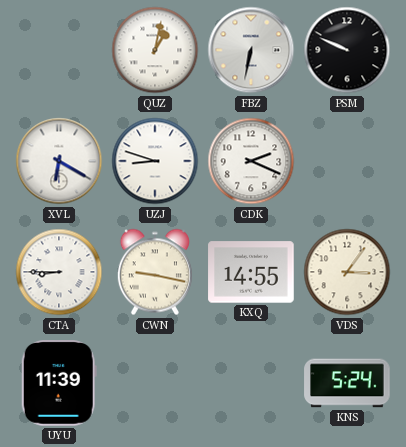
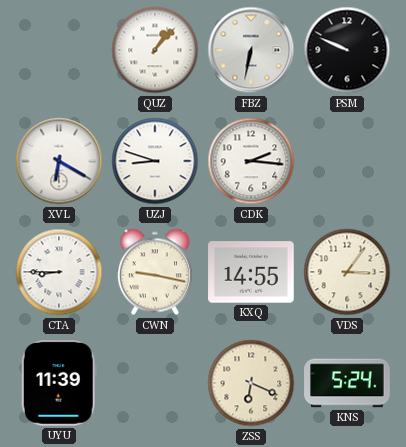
QUZ: 1:02 -> 1:07
CDK: 2:19 -> 2:16
ZSS: none -> 6:19
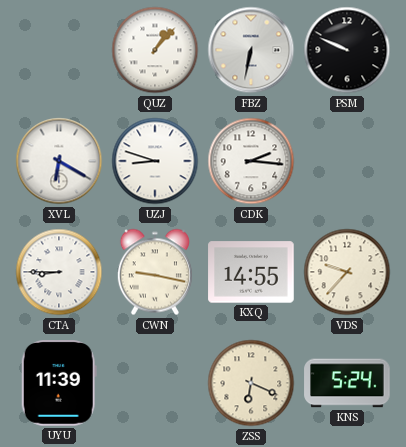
VDS: 3:06 -> 9:37
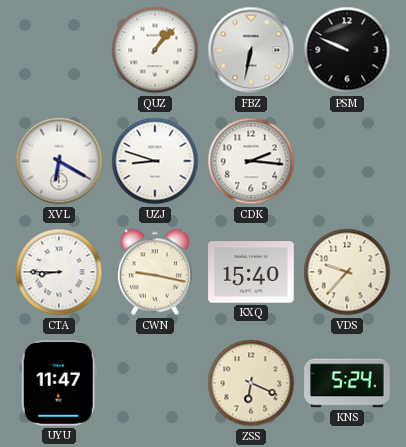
KXQ: 14:55 -> 15:40
UYU: 11:39 -> 11:47
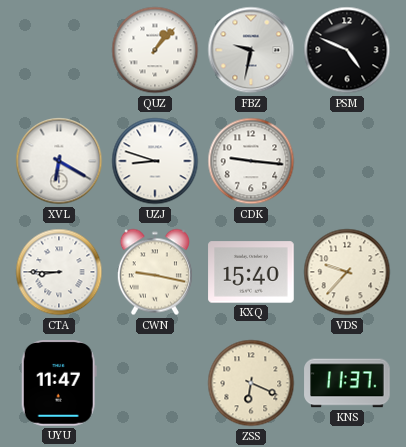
FBZ: 6:32 -> 9:32
PSM: 9:49 -> 4:49
CDK: 2:16 -> 9:16
KNS: 5:24 -> 11:37
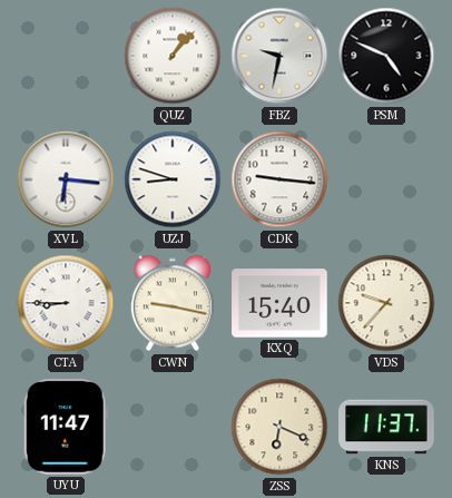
XVL: 6:20 -> 6:16
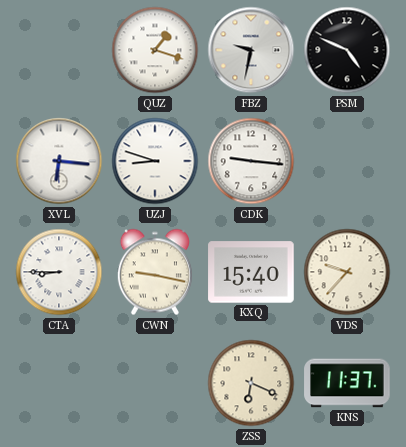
QUZ: 1:07 -> 1:18
UYU: 11:47 -> none
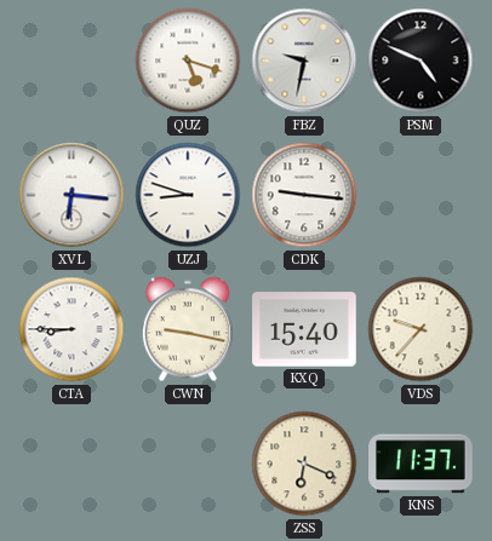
QUZ: 1:18 -> 5:18
